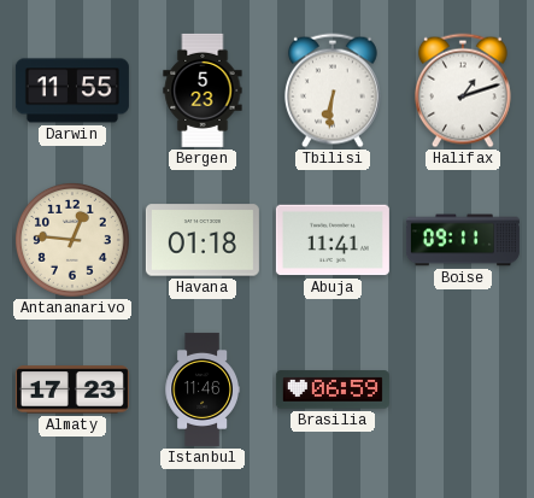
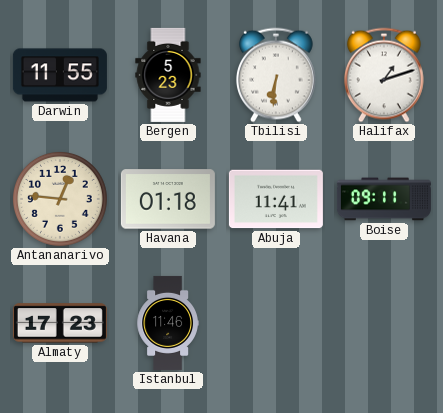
Brasilia: 06:59 -> none
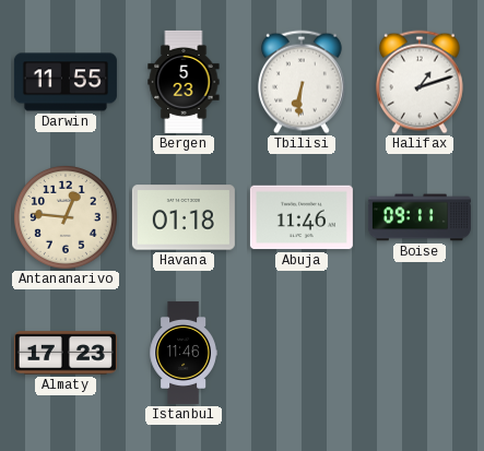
Abuja: 11:41 -> 11:46
